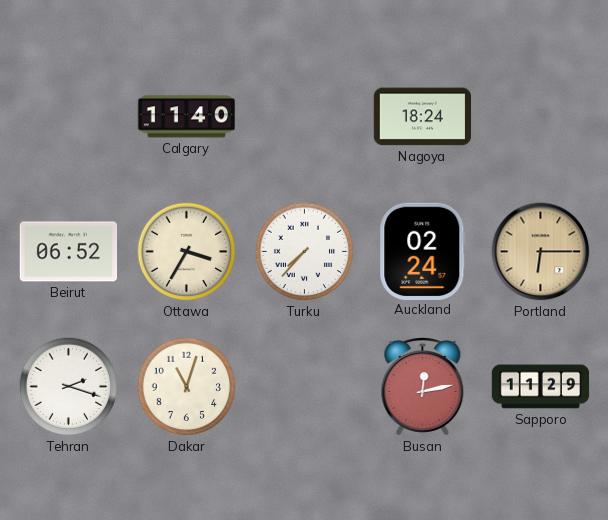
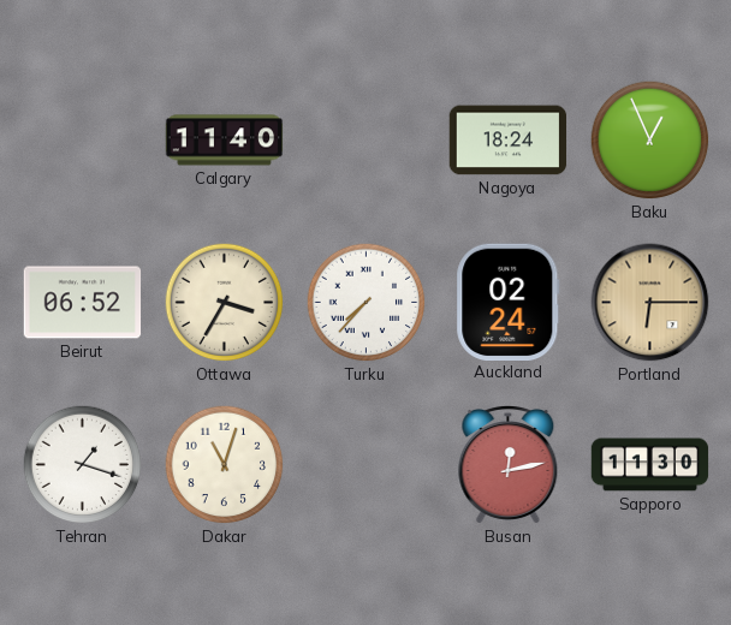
Baku: none -> 12:56
Tehran: 2:18 -> 1:18
Sapporo: 11:29 -> 11:30
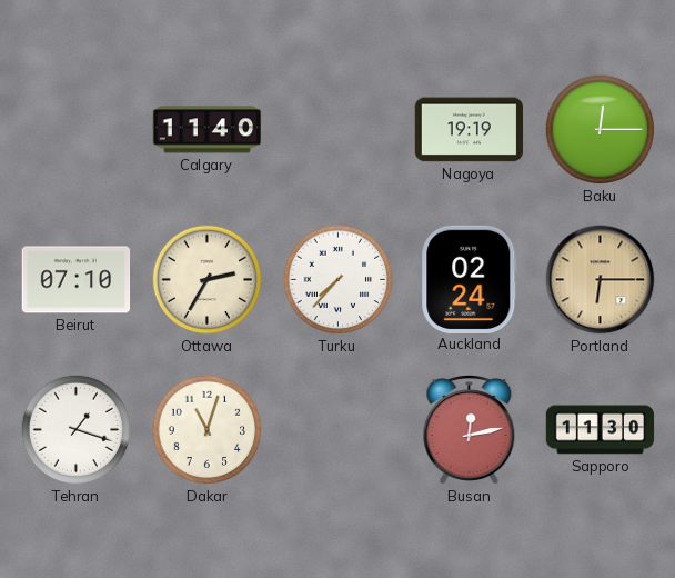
Nagoya: 18:24 -> 19:19
Baku: 12:56 -> 12:15
Beirut: 06:52 -> 07:10
Ottawa: 3:35 -> 2:35
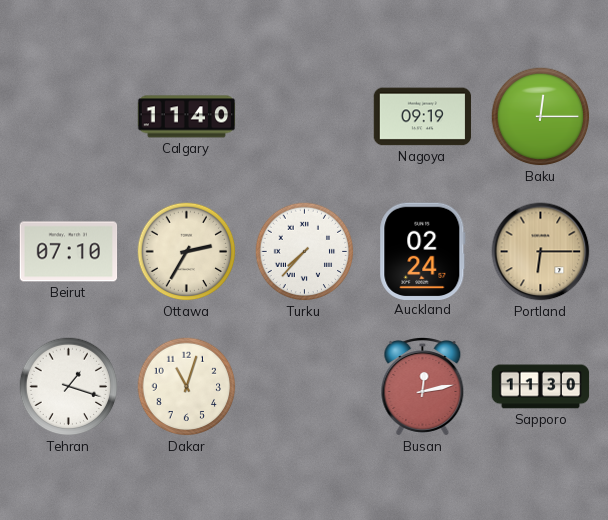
Nagoya: 19:19 -> 09:19
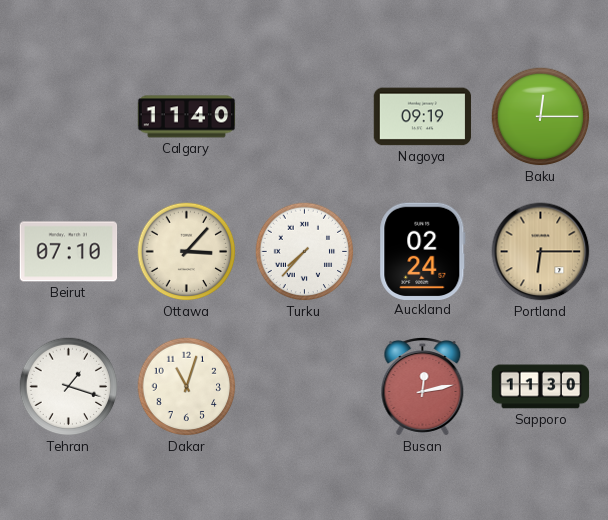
Ottawa: 2:35 -> 3:07
